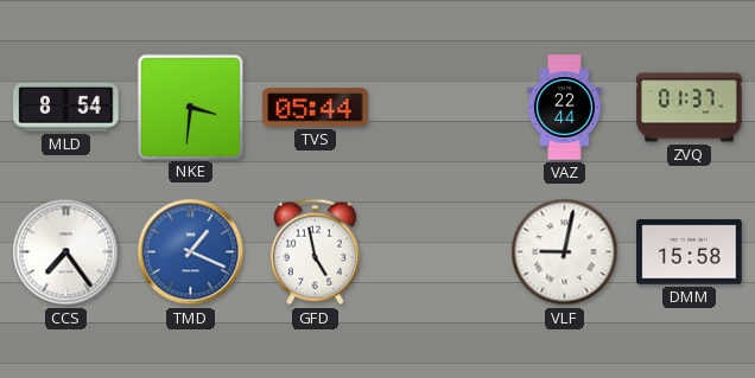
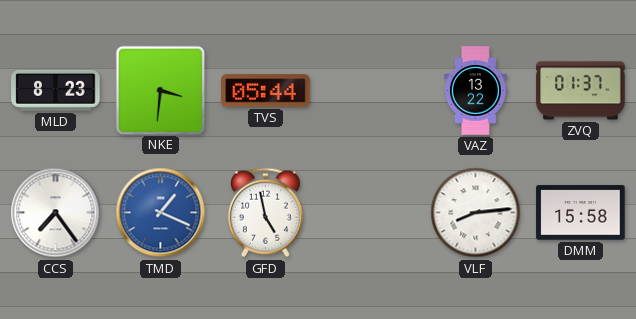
MLD: 8:54 -> 8:23
VAZ: 22:44 -> 13:22
VLF: 9:02 -> 8:14
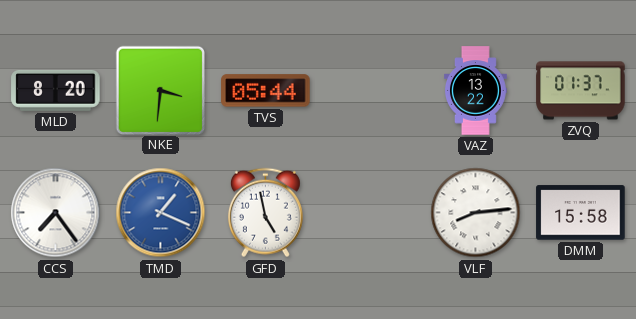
MLD: 8:23 -> 8:20
